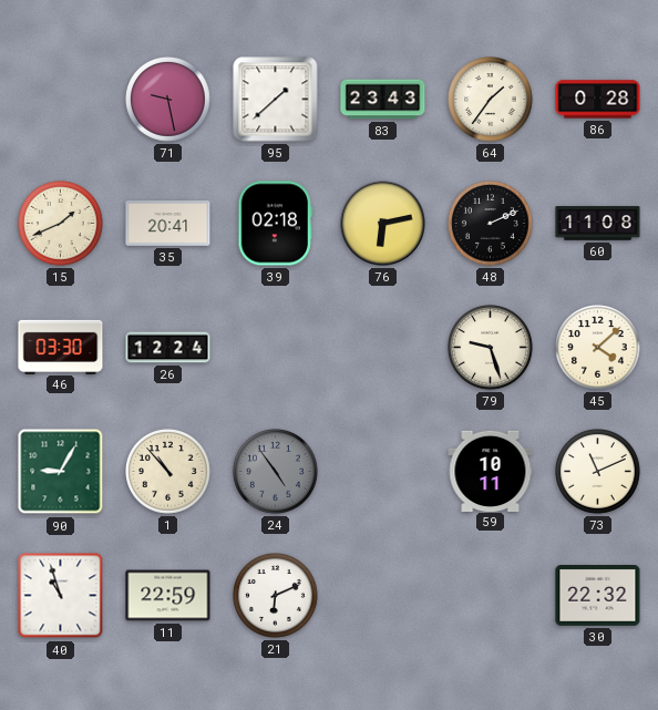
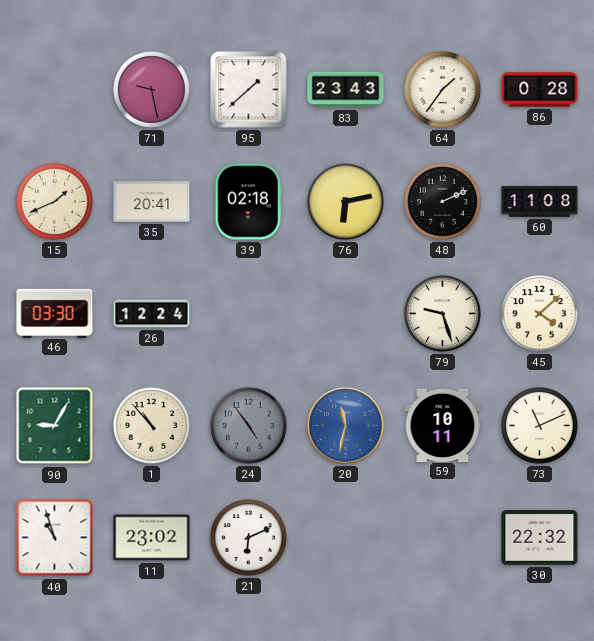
20: none -> 11:32
11: 22:59 -> 23:02
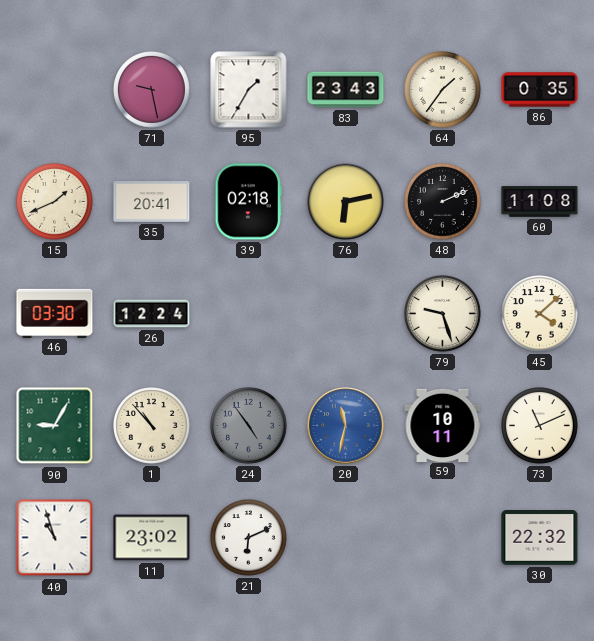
95: 1:38 -> 1:35
86: 0:28 -> 0:35
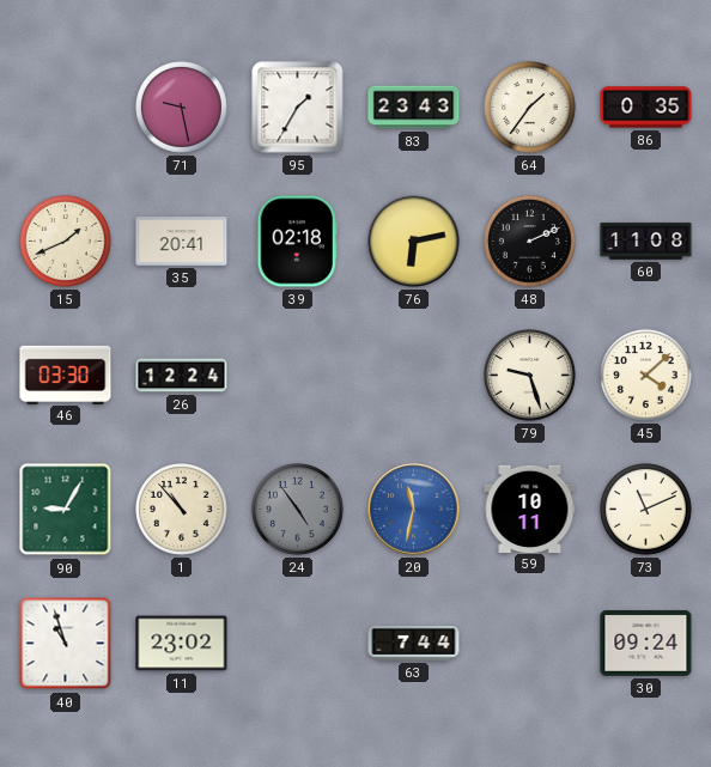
21: 6:11 -> none
63: none -> 7:44
30: 22:32 -> 09:24
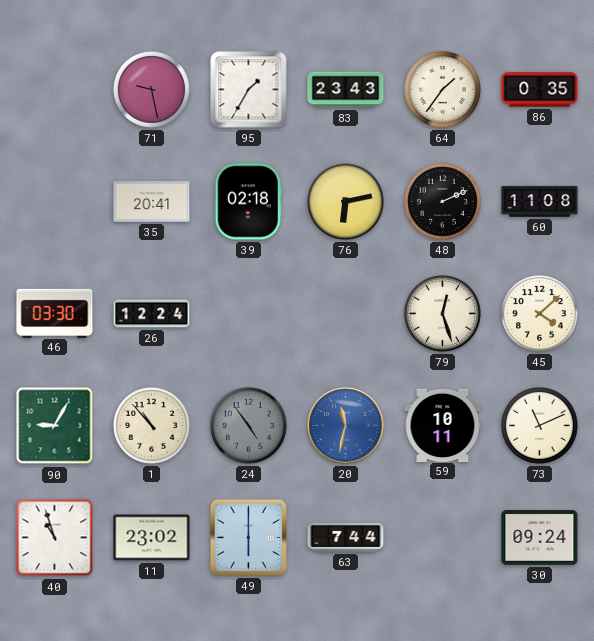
15: 1:41 -> none
79: 9:27 -> 12:27
49: none -> 6:00
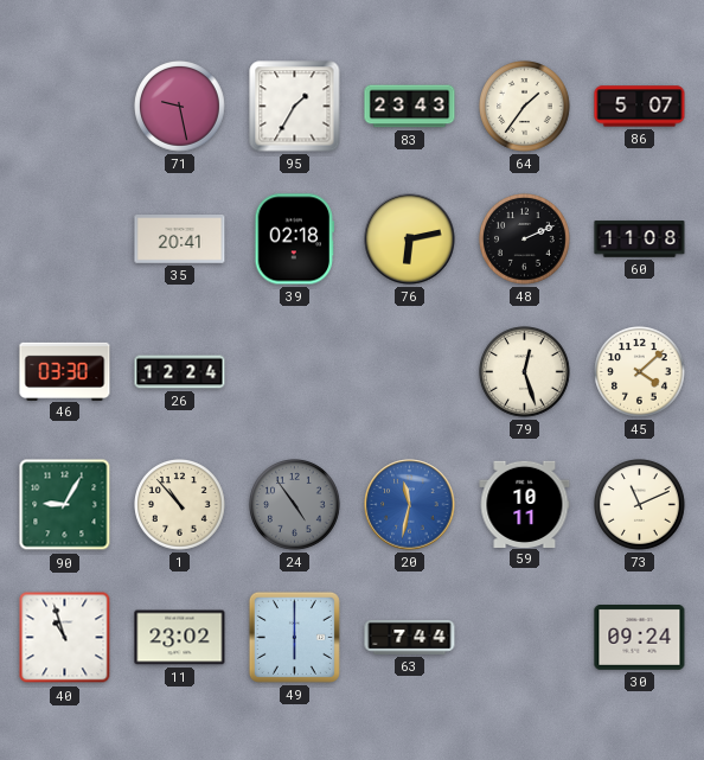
86: 0:35 -> 5:07
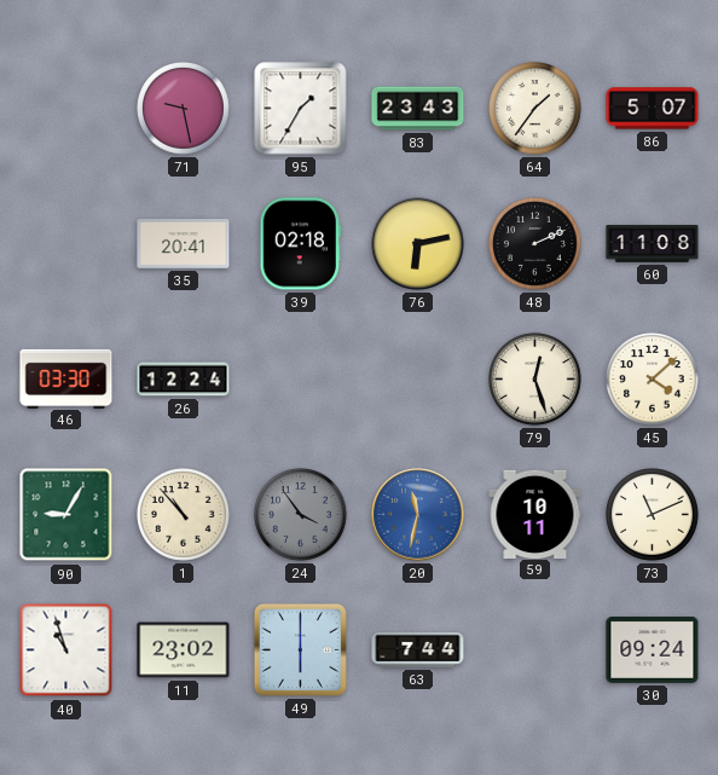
24: 4:54 -> 3:54
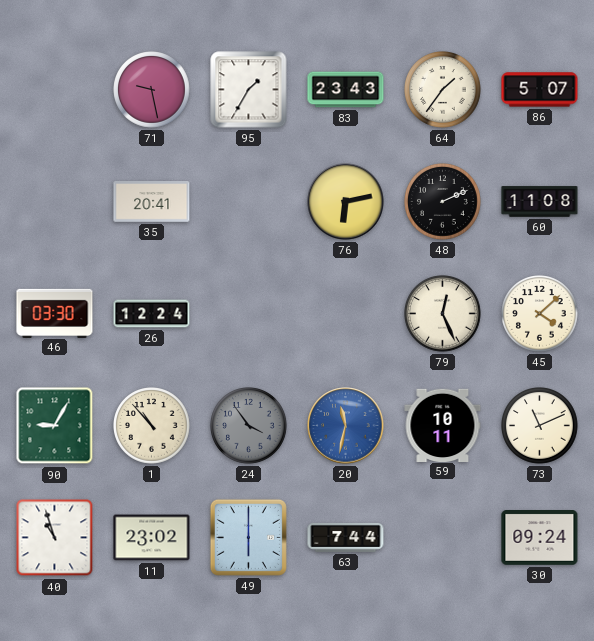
39: 02:18 -> none
79: 12:27 -> 12:26
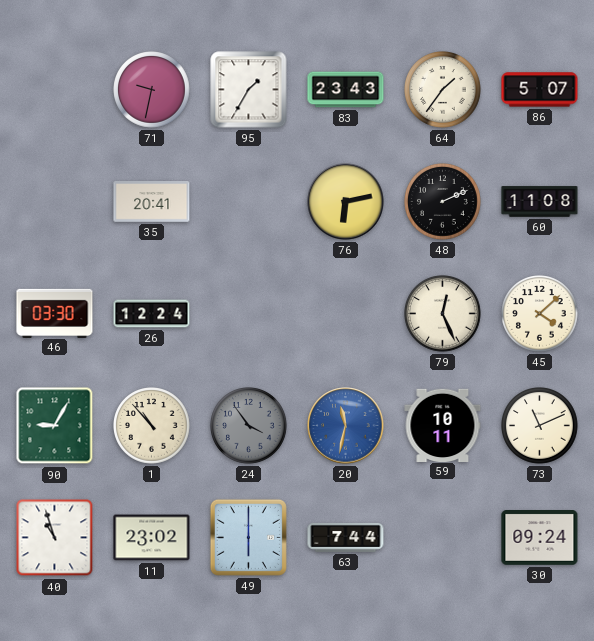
71: 9:28 -> 9:32
